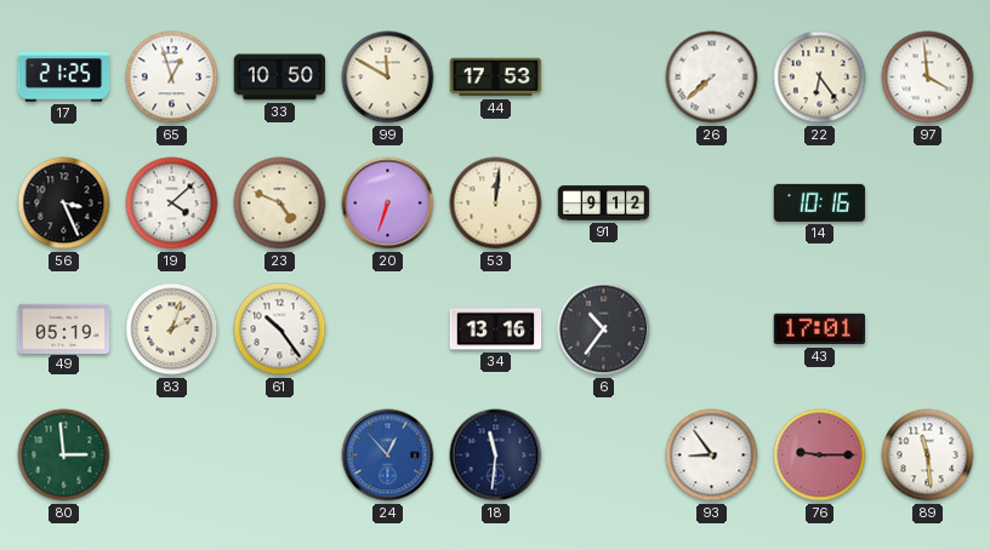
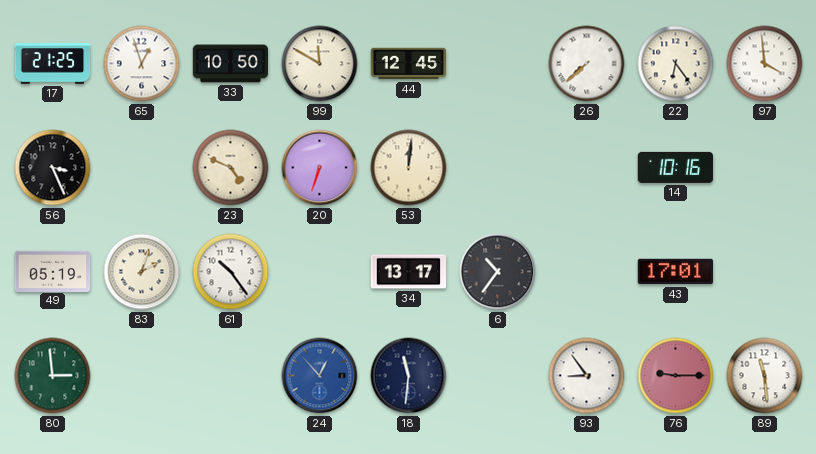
44: 17:53 -> 12:45
19: 4:08 -> none
91: 9:12 -> none
34: 13:16 -> 13:17
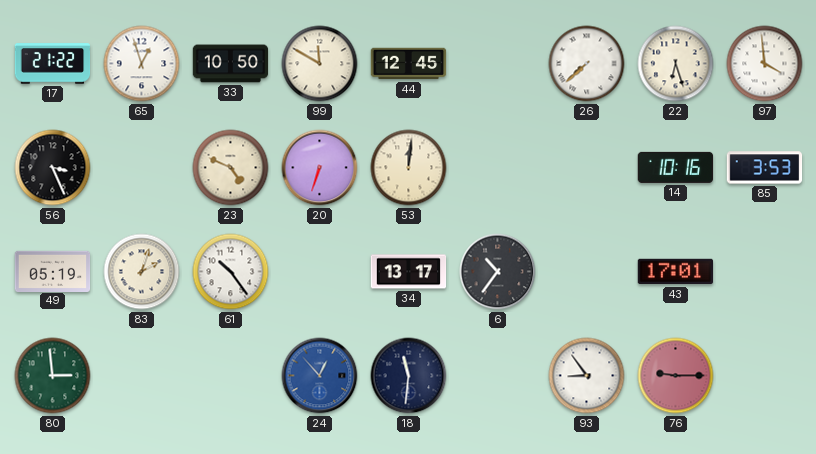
17: 21:25 -> 21:22
22: 6:24 -> 6:27
85: none -> 3:53
89: 11:29 -> none
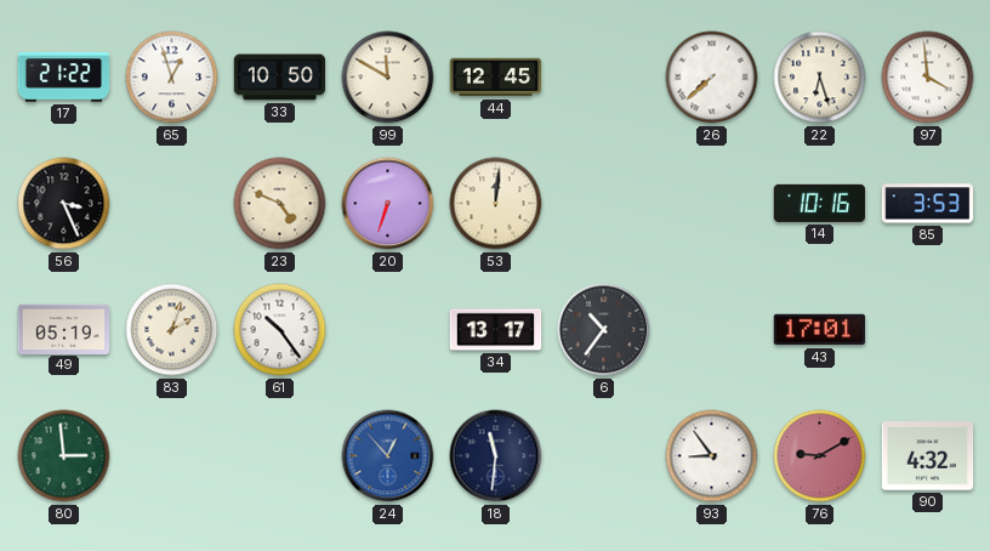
76: 9:15 -> 9:10
90: none -> 4:32
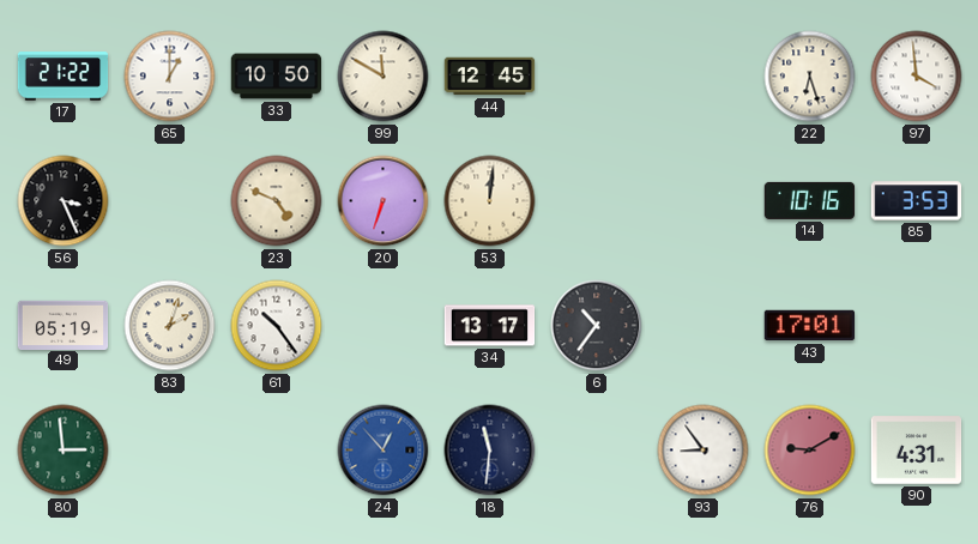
65: 12:57 -> 1:00
26: 7:38 -> none
90: 4:32 -> 4:31
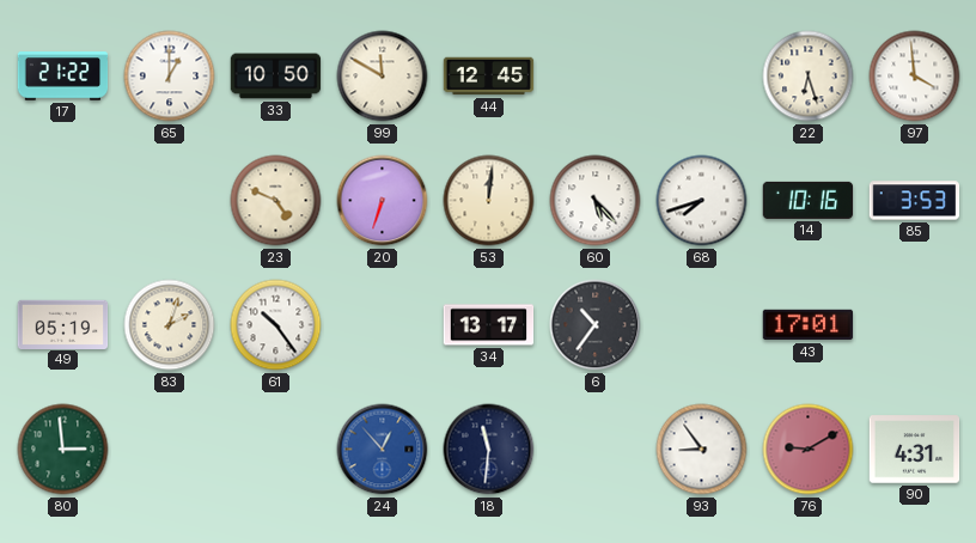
56: 3:26 -> none
60: none -> 5:23
68: none -> 7:42
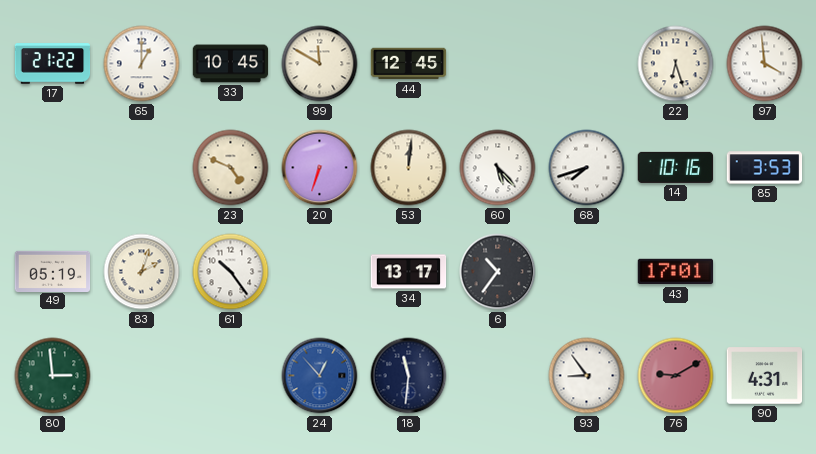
33: 10:50 -> 10:45
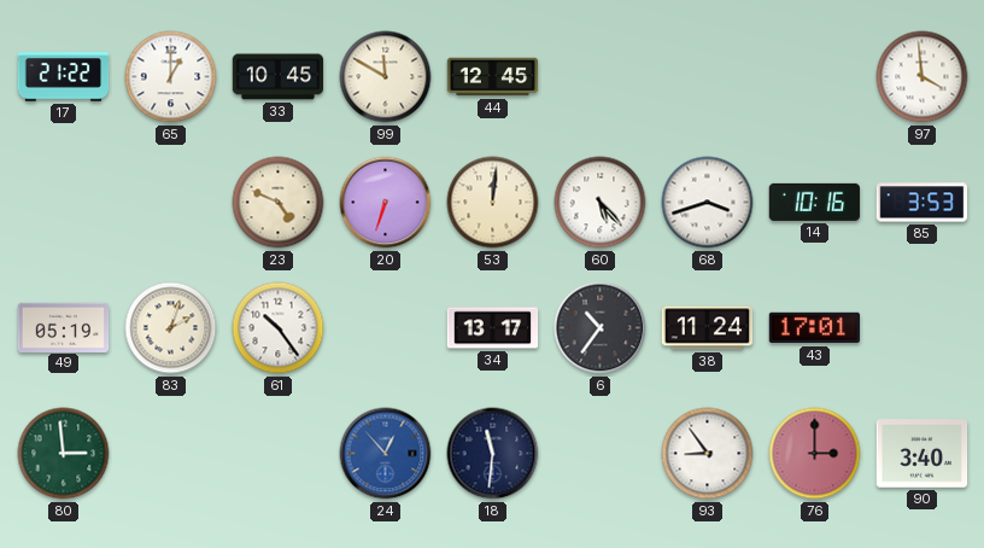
22: 6:27 -> none
68: 7:42 -> 3:42
38: none -> 11:24
76: 9:10 -> 3:00
90: 4:31 -> 3:40
